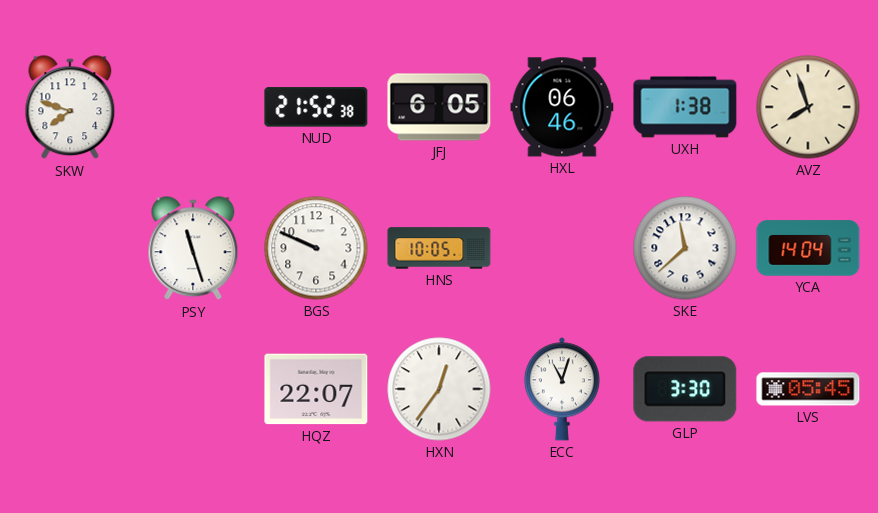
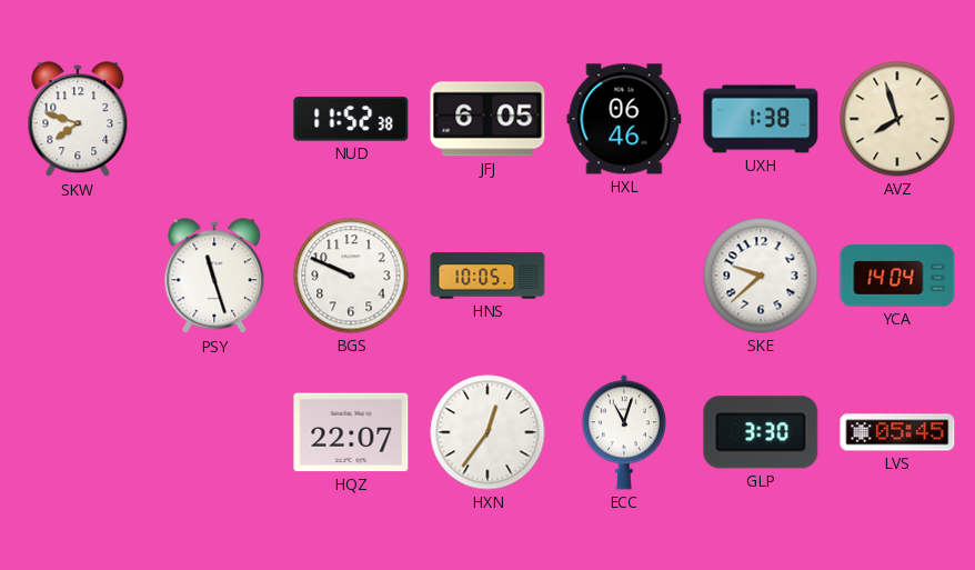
NUD: 21:52 -> 11:52
SKE: 11:38 -> 9:38
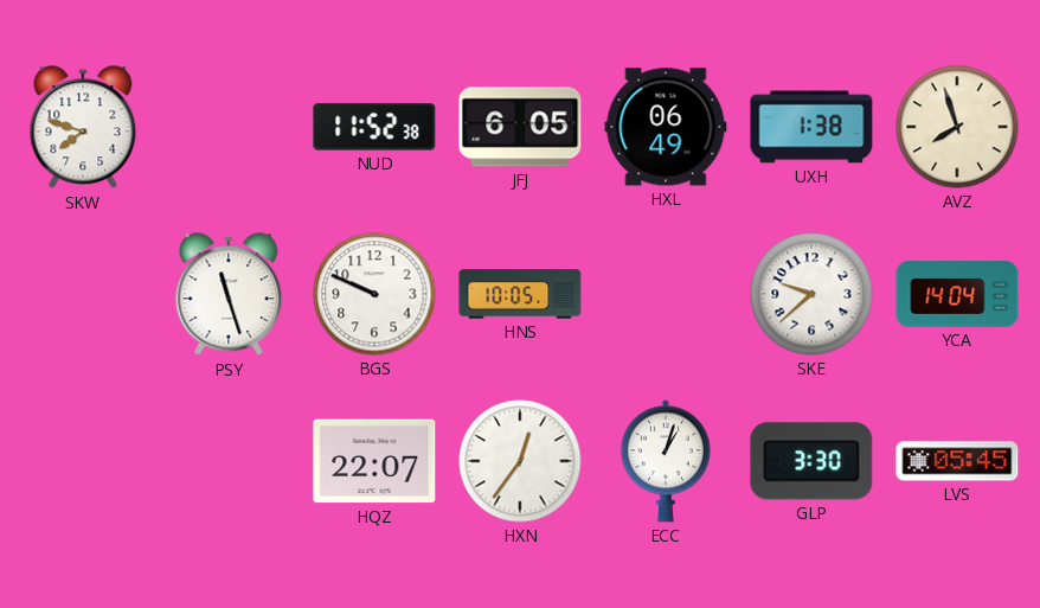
HXL: 06:46 -> 06:49
ECC: 11:03 -> 1:03
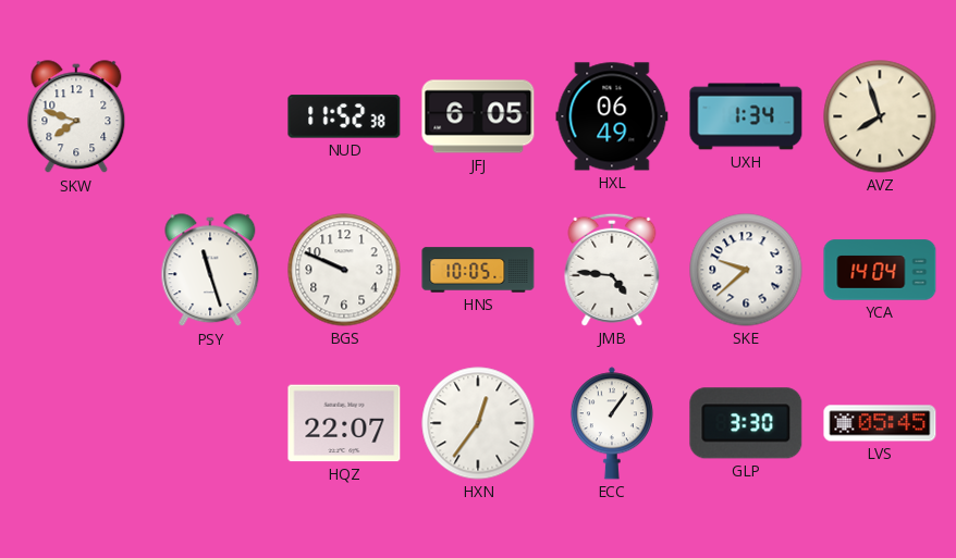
UXH: 1:38 -> 1:34
JMB: none -> 4:46
ECC: 1:03 -> 1:06
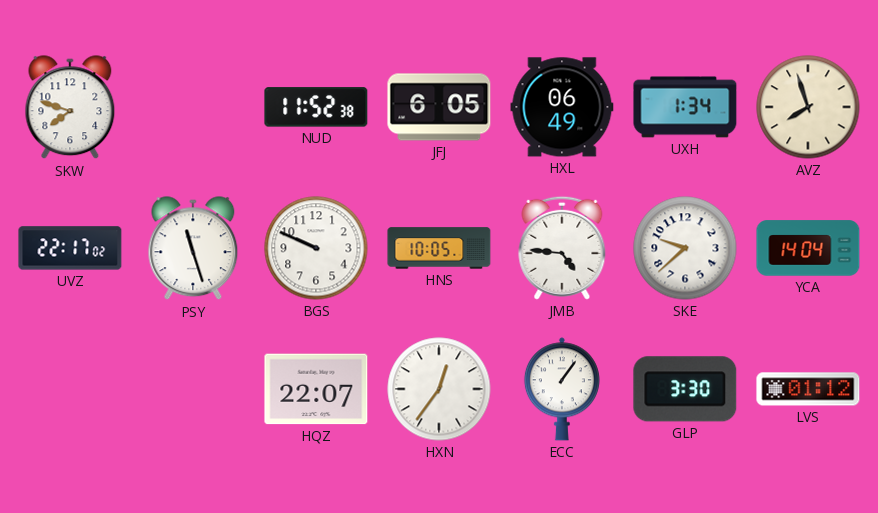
UVZ: none -> 22:17
LVS: 05:45 -> 01:12
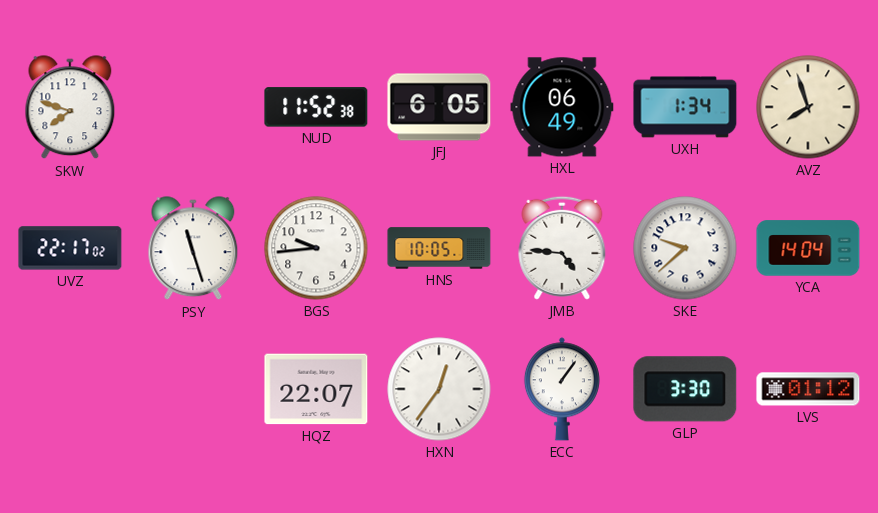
BGS: 9:49 -> 9:44
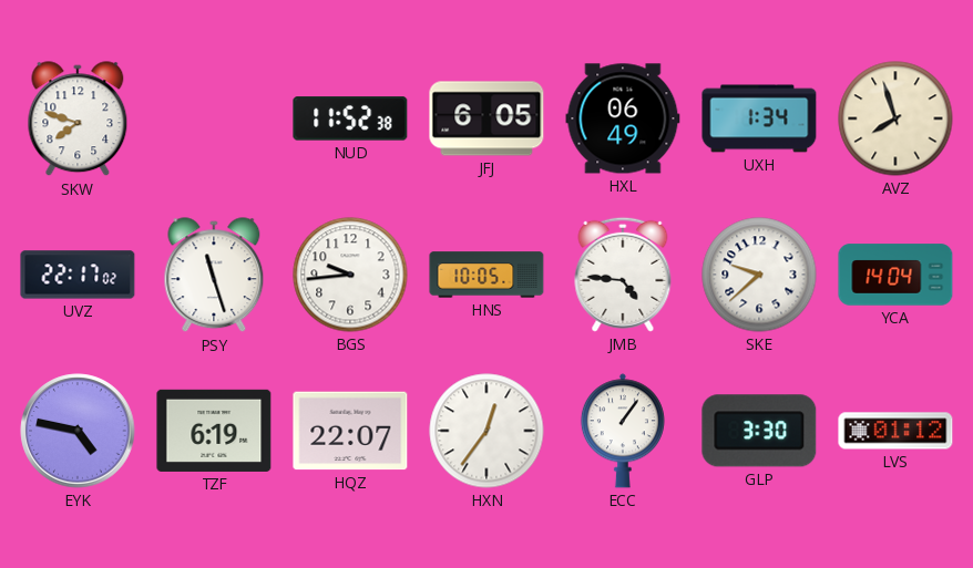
EYK: none -> 4:47
TZF: none -> 6:19
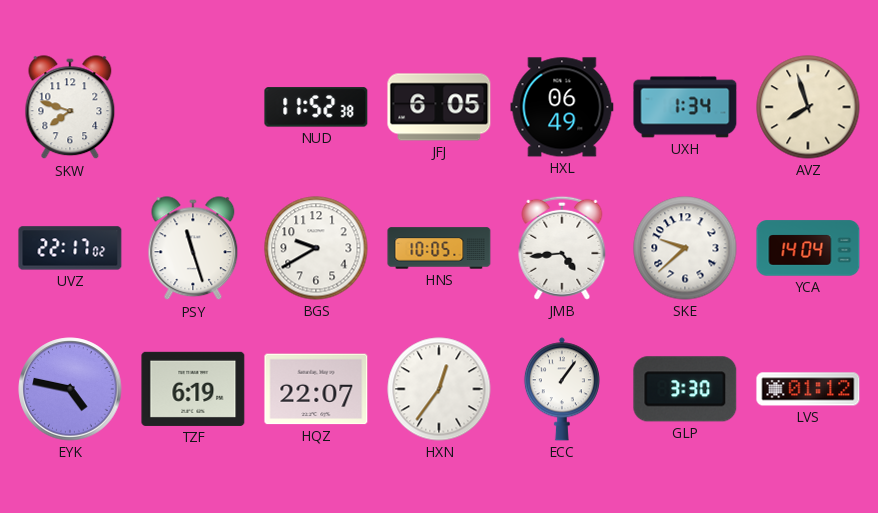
BGS: 9:44 -> 9:40
JMB: 4:46 -> 4:44
